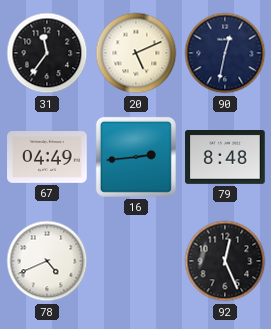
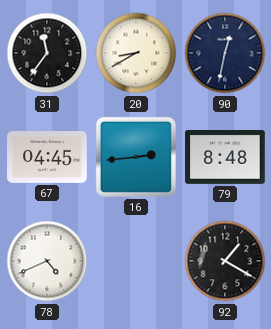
20: 5:11 -> 8:40
67: 04:49 -> 04:45
92: 12:26 -> 1:20
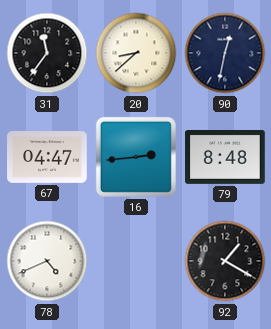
20: 8:40 -> 8:38
67: 04:45 -> 04:47
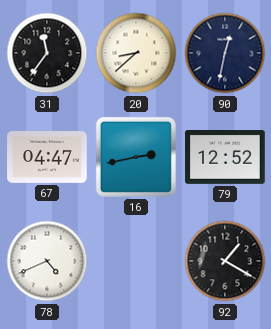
16: 2:44 -> 2:43
79: 8:48 -> 12:52
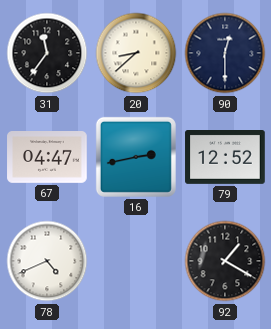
90: 12:32 -> 12:30
